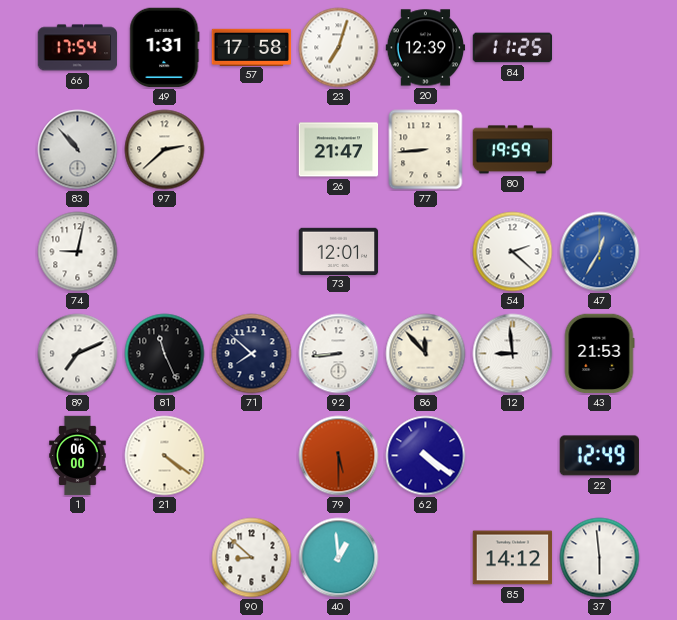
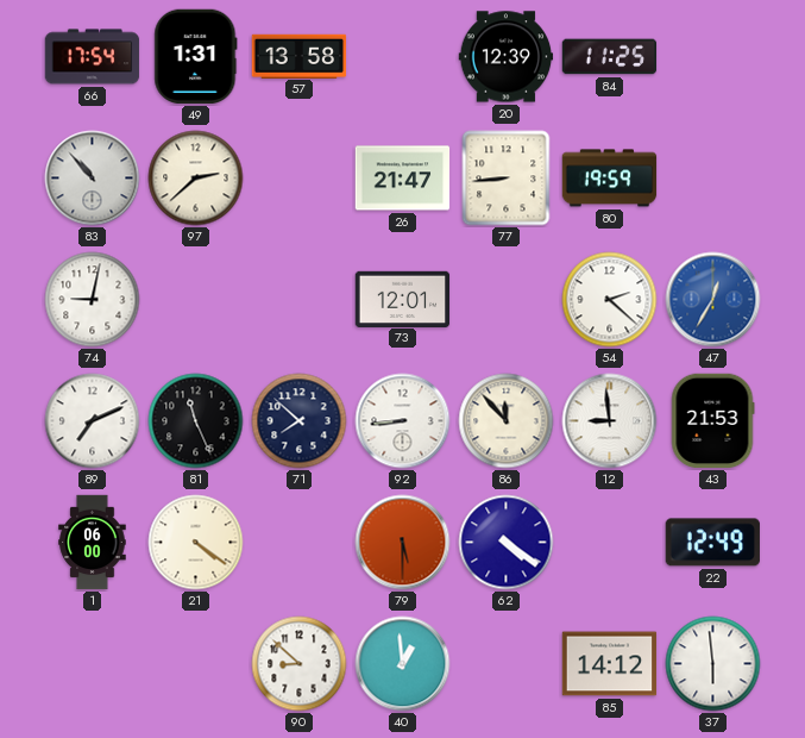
57: 17:58 -> 13:58
23: 7:03 -> none
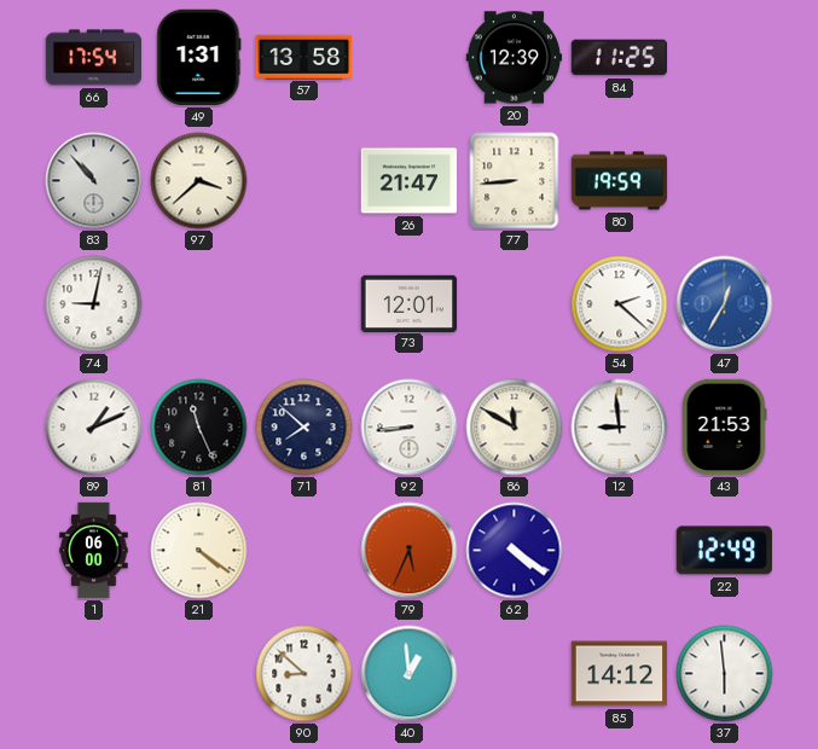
97: 2:38 -> 3:38
89: 7:11 -> 1:11
86: 11:53 -> 11:50
79: 5:30 -> 5:34
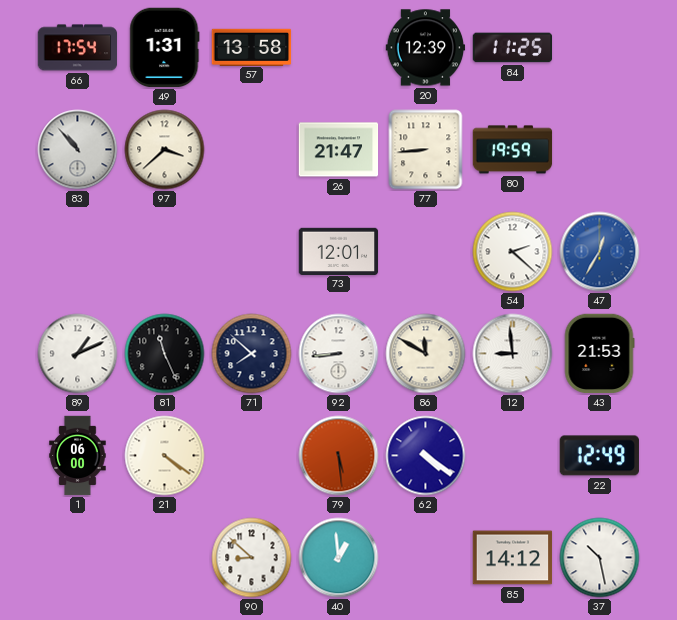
74: 9:02 -> none
79: 5:34 -> 5:29
37: 5:59 -> 10:28
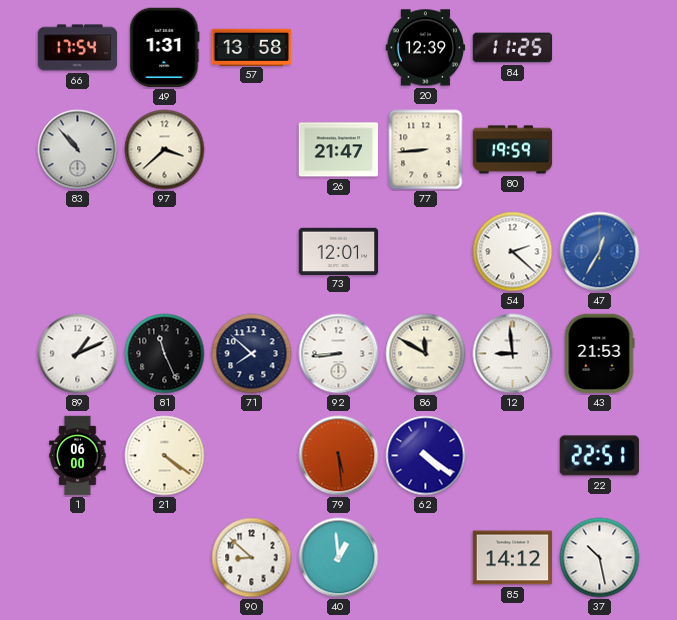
22: 12:49 -> 22:51
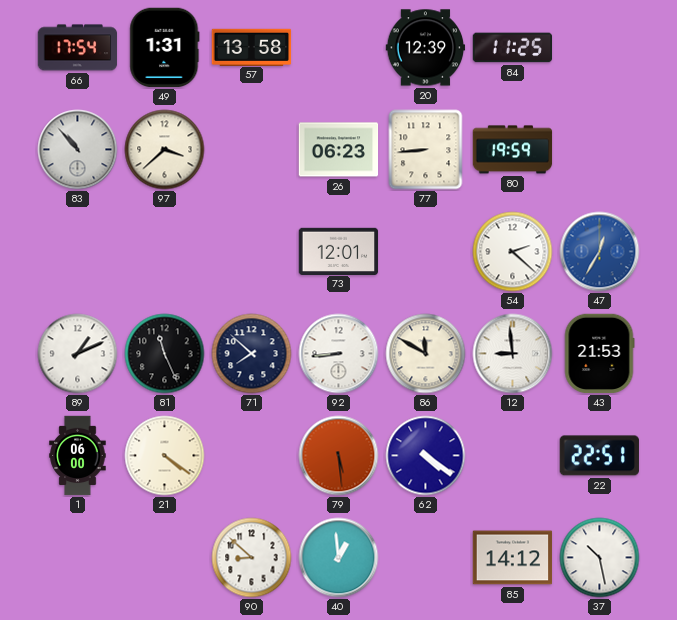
26: 21:47 -> 06:23
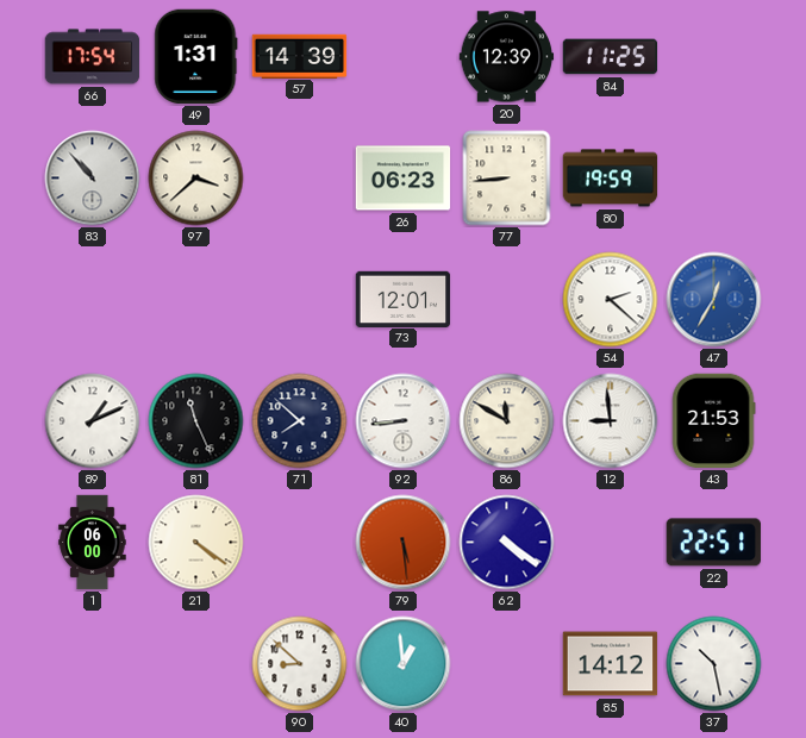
57: 13:58 -> 14:39
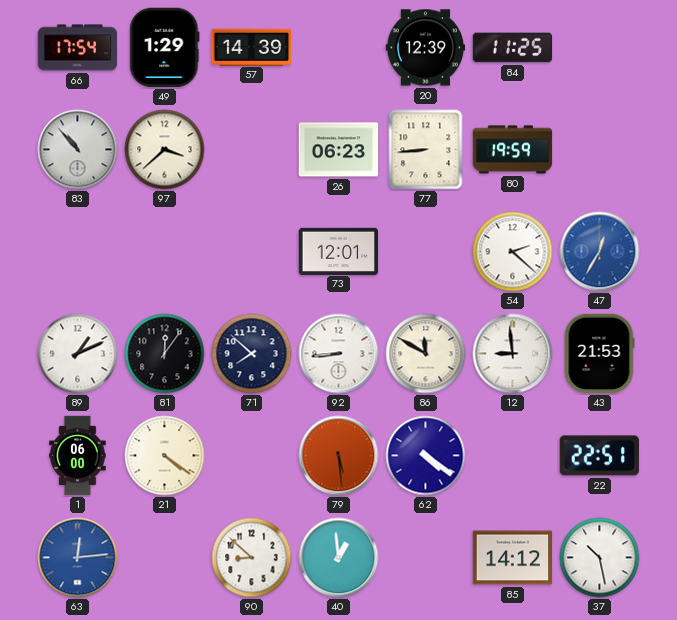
49: 1:31 -> 1:29
81: 11:26 -> 12:06
63: none -> 12:14
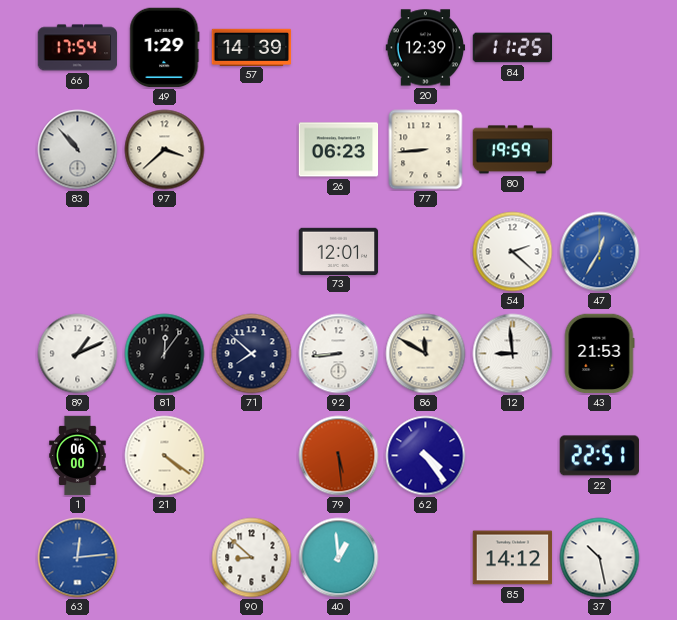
62: 4:21 -> 4:24
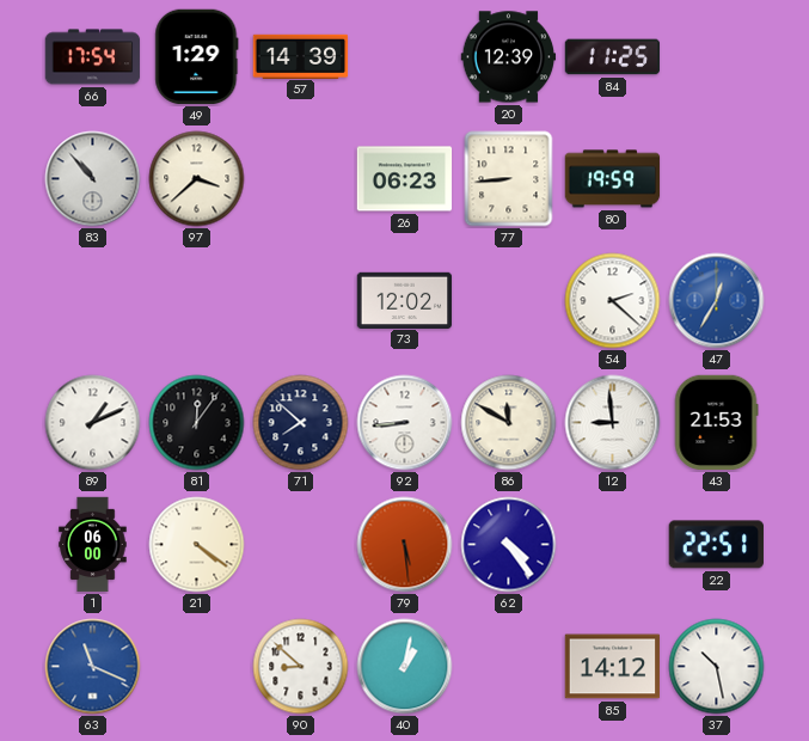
73: 12:01 -> 12:02
63: 12:14 -> 11:19
40: 12:59 -> 1:02
